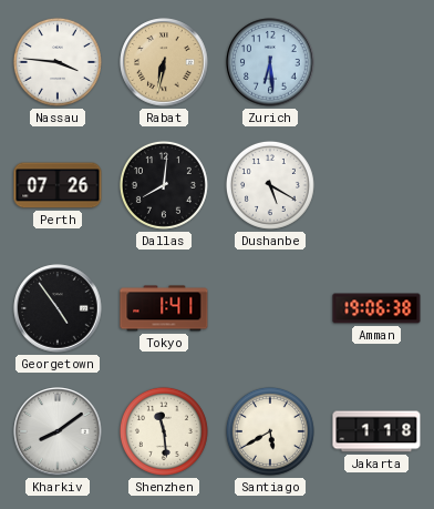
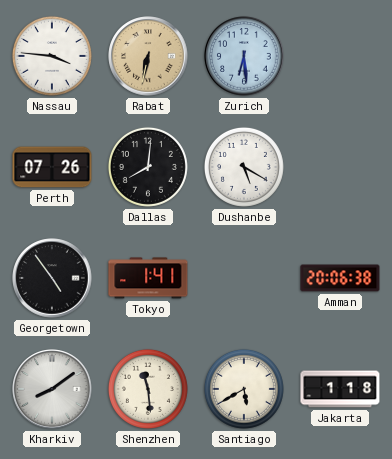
Amman: 19:06 -> 20:06
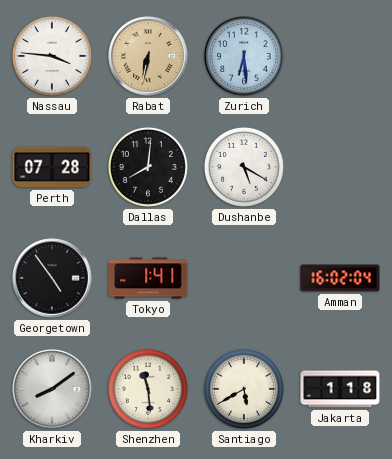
Perth: 07:26 -> 07:28
Amman: 20:06 -> 16:02
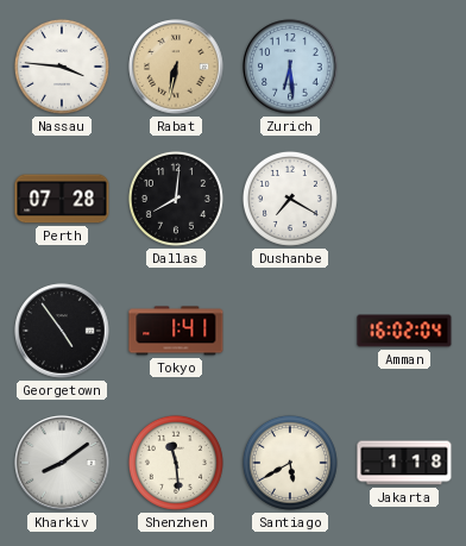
Dushanbe: 5:20 -> 7:20
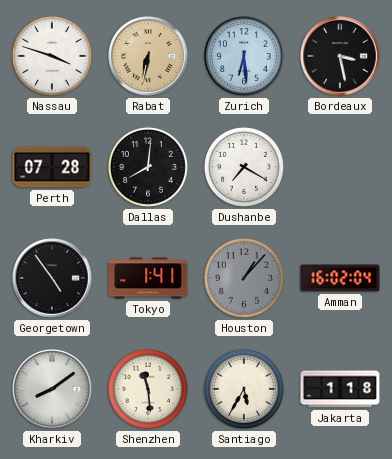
Nassau: 3:46 -> 3:48
Bordeaux: none -> 3:28
Houston: none -> 1:07
Santiago: 5:40 -> 5:35
